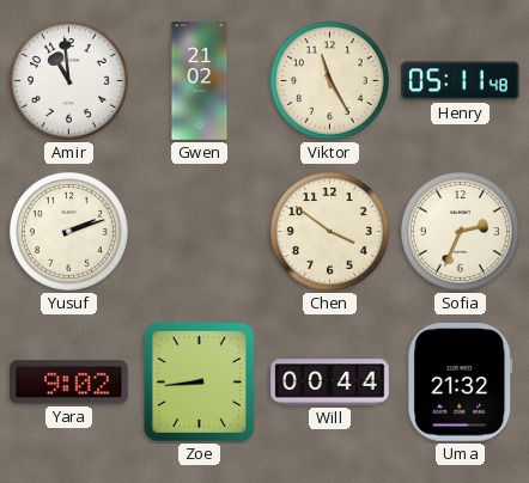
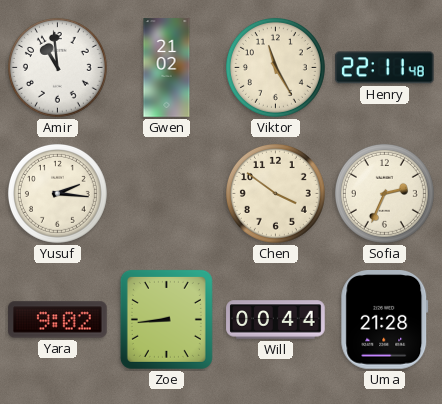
Henry: 05:11 -> 22:11
Yusuf: 2:12 -> 2:16
Uma: 21:32 -> 21:28
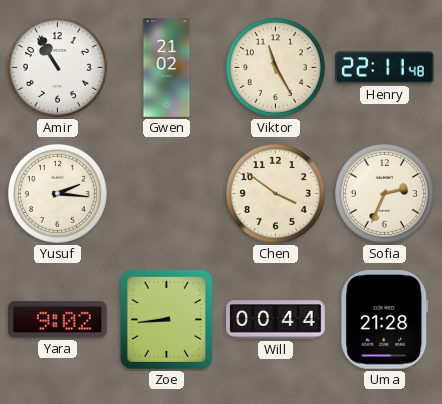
Amir: 10:59 -> 10:55
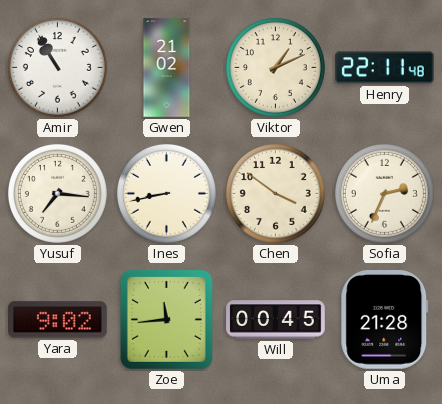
Viktor: 11:25 -> 1:11
Yusuf: 2:16 -> 7:16
Ines: none -> 8:43
Zoe: 8:44 -> 11:44
Will: 00:44 -> 00:45
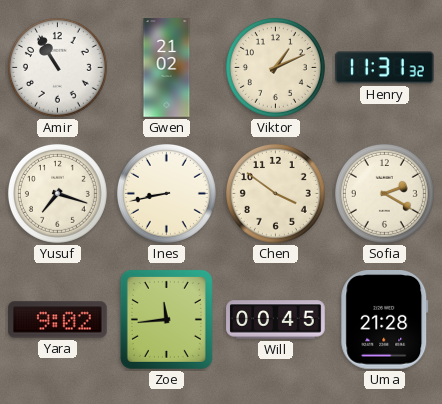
Henry: 22:11 -> 11:31
Yusuf: 7:16 -> 7:18
Sofia: 2:34 -> 2:20
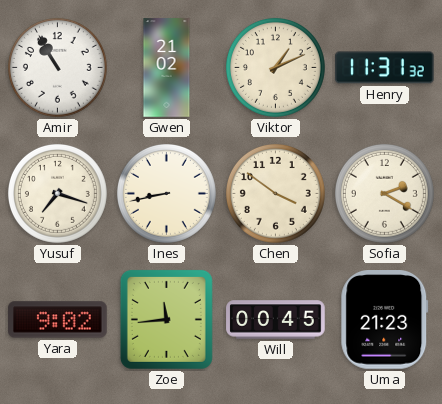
Uma: 21:28 -> 21:23
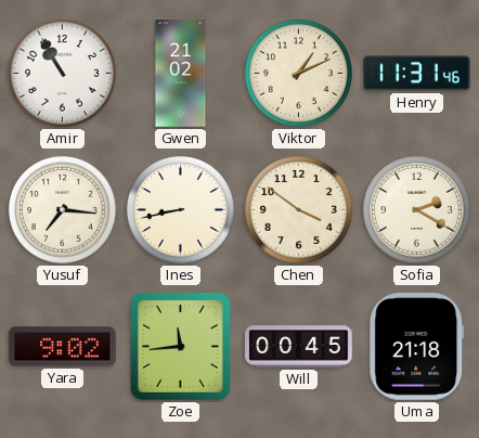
Henry: 11:31:32 -> 11:31:46
Yusuf: 7:18 -> 7:16
Uma: 21:23 -> 21:18
